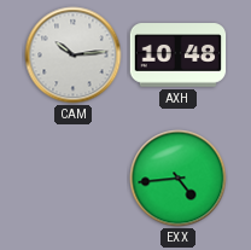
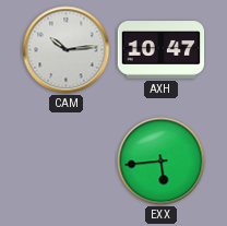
AXH: 10:48 -> 10:47
EXX: 4:44 -> 5:44
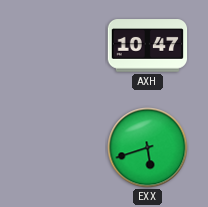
CAM: 10:14 -> none
EXX: 5:44 -> 5:42
